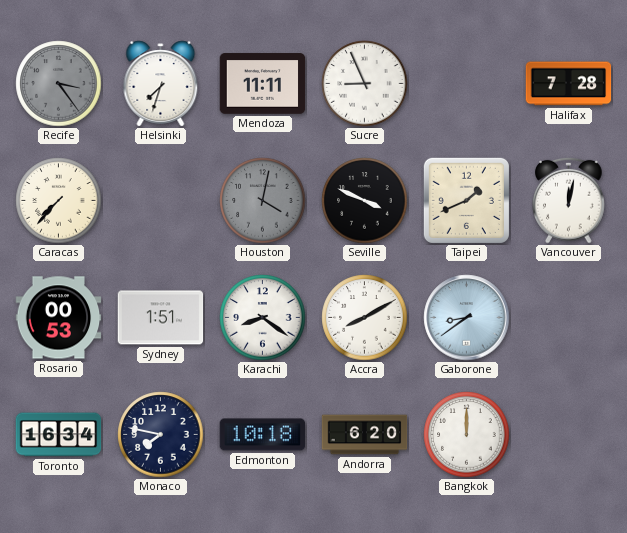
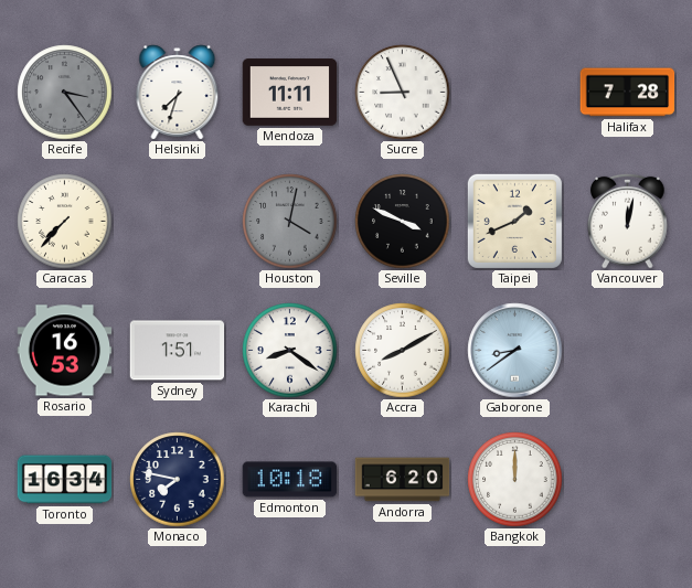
Rosario: 00:53 -> 16:53
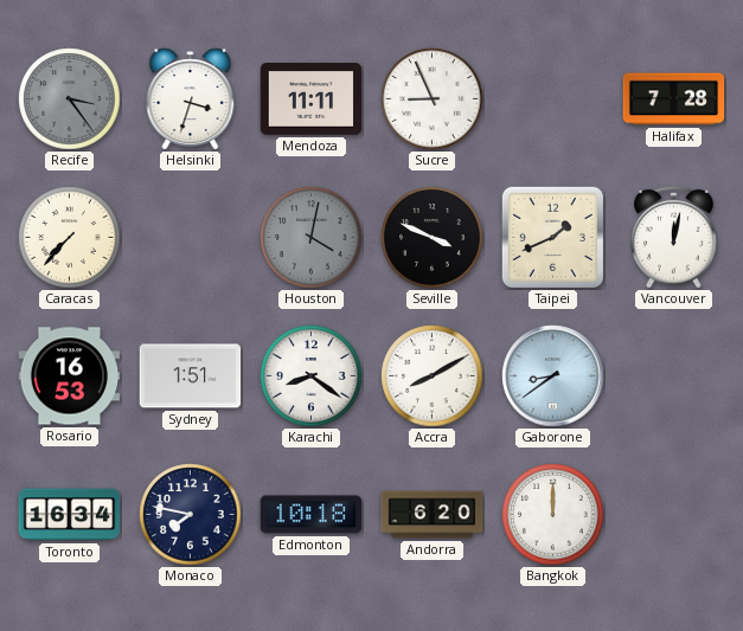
Helsinki: 7:33 -> 3:33
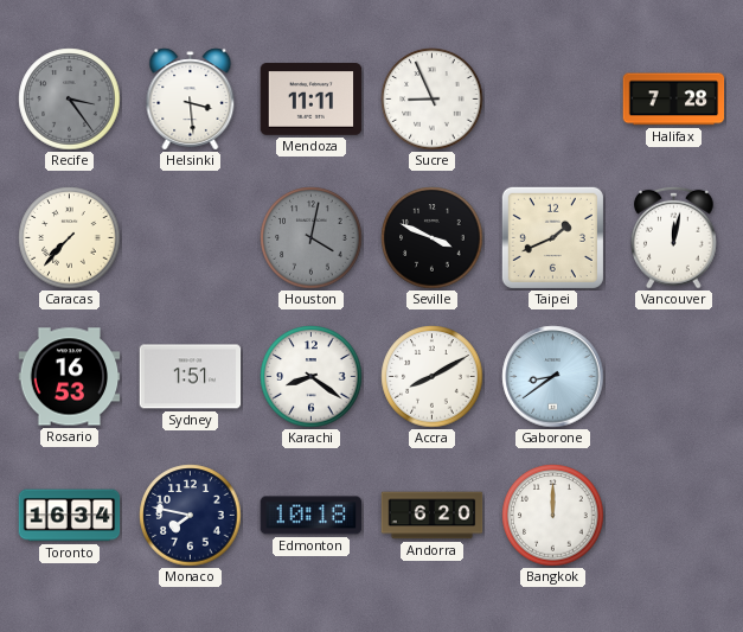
Helsinki: 3:33 -> 3:29
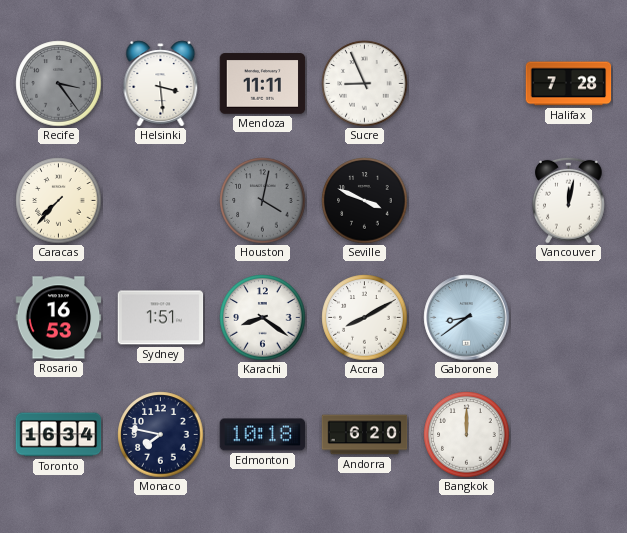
Taipei: 1:41 -> none
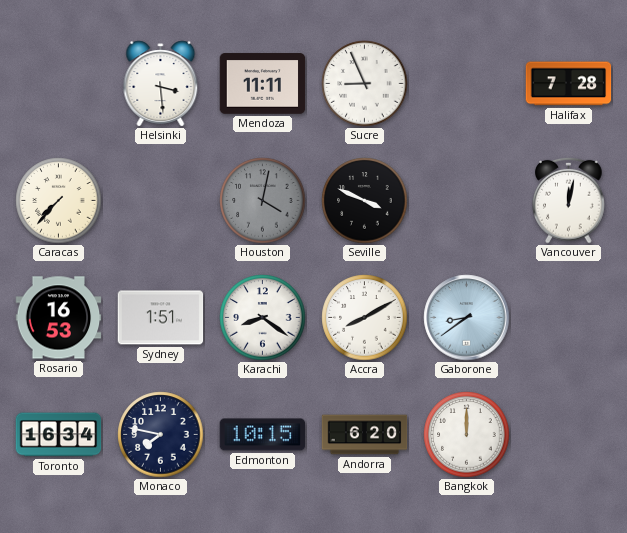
Recife: 3:24 -> none
Edmonton: 10:18 -> 10:15
